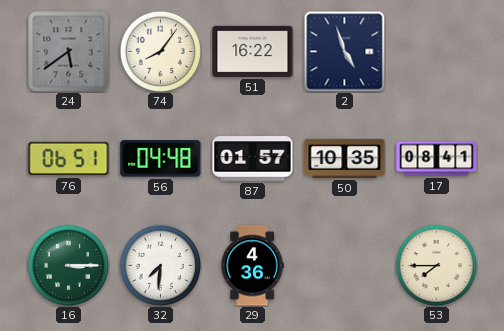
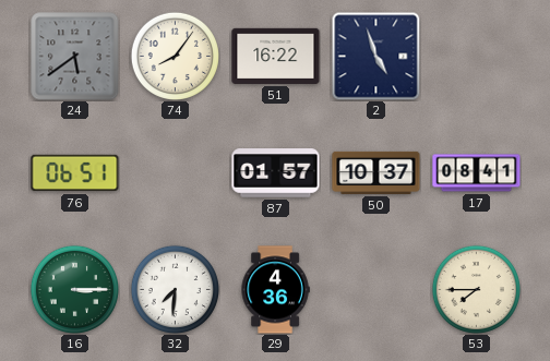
56: 04:48 -> none
50: 10:35 -> 10:37
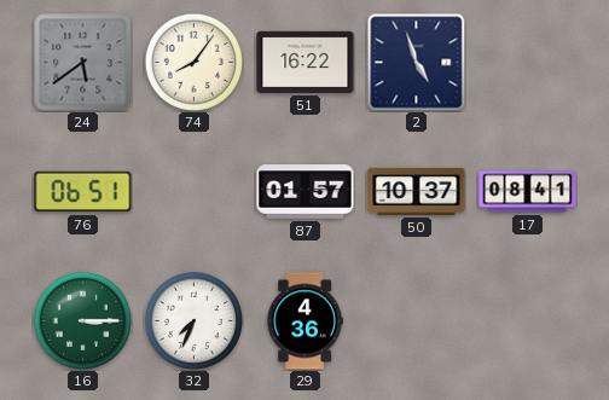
32: 7:31 -> 7:34
53: 7:45 -> none
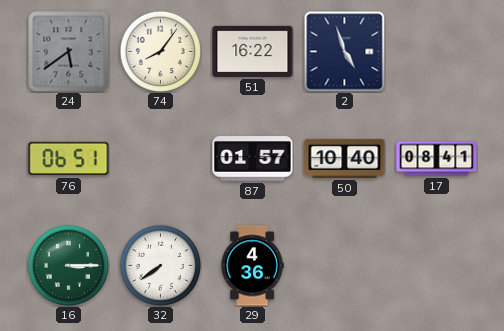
50: 10:37 -> 10:40
32: 7:34 -> 7:39
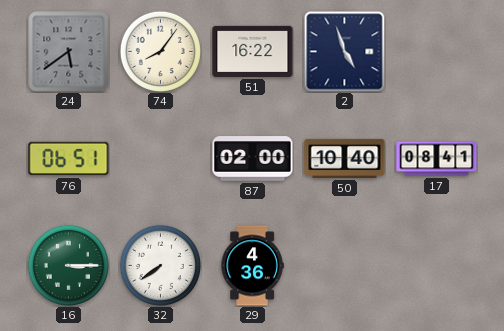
87: 01:57 -> 02:00
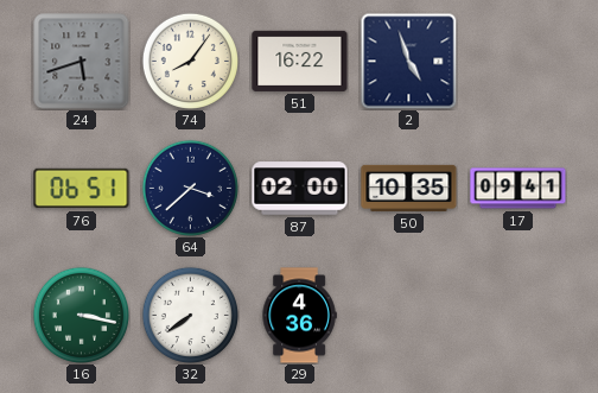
24: 5:39 -> 5:42
64: none -> 3:38
50: 10:40 -> 10:35
17: 08:41 -> 09:41
16: 3:15 -> 3:17
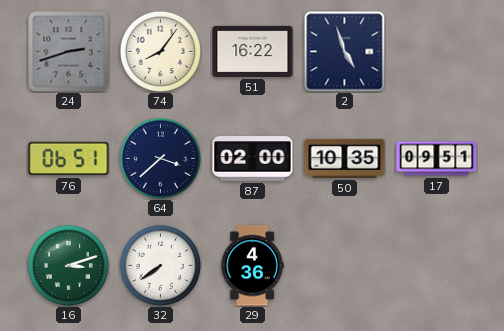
24: 5:42 -> 2:42
17: 09:41 -> 09:51
16: 3:17 -> 3:12
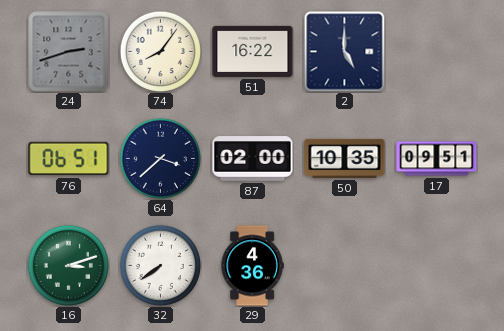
2: 4:57 -> 5:00
